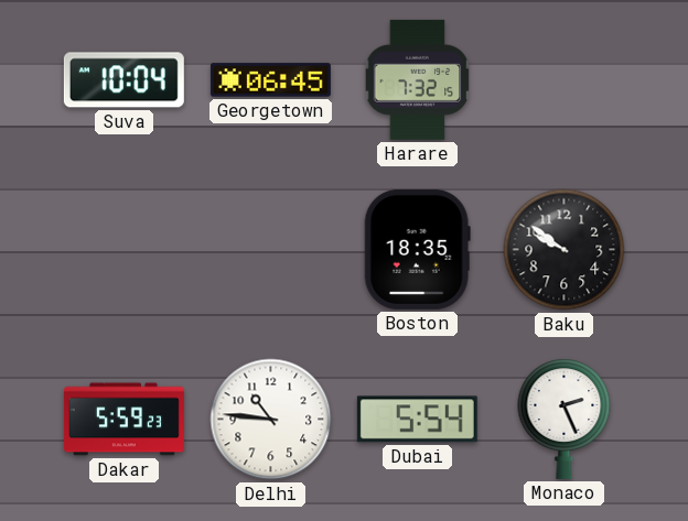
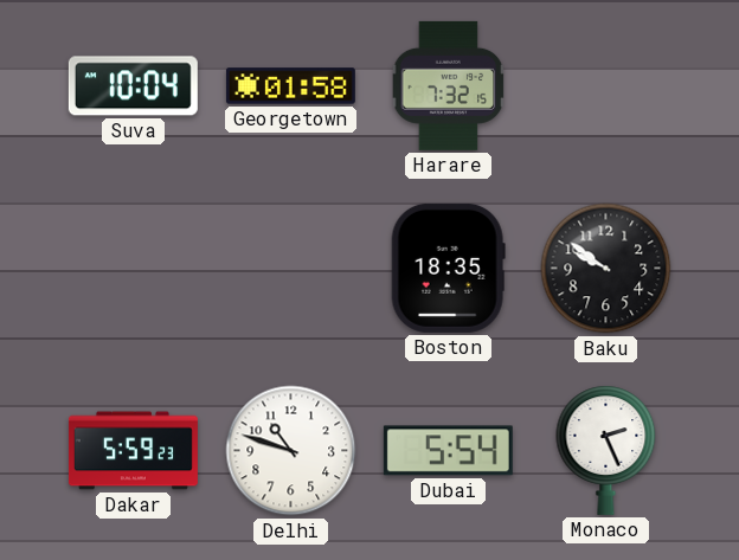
Georgetown: 06:45 -> 01:58
Delhi: 10:46 -> 10:48
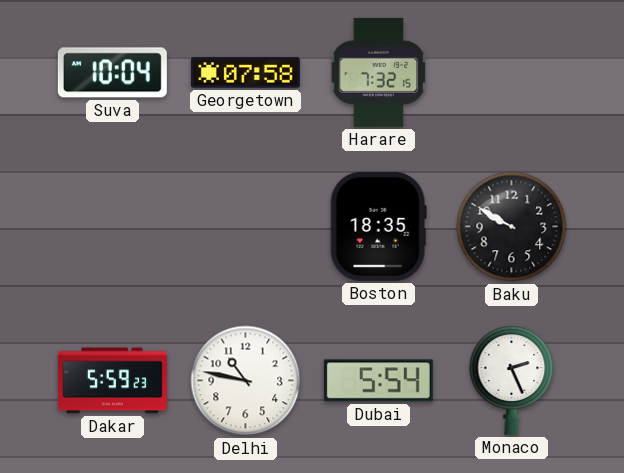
Georgetown: 01:58 -> 07:58
Baku: 9:51 -> 9:50
Delhi: 10:48 -> 10:47
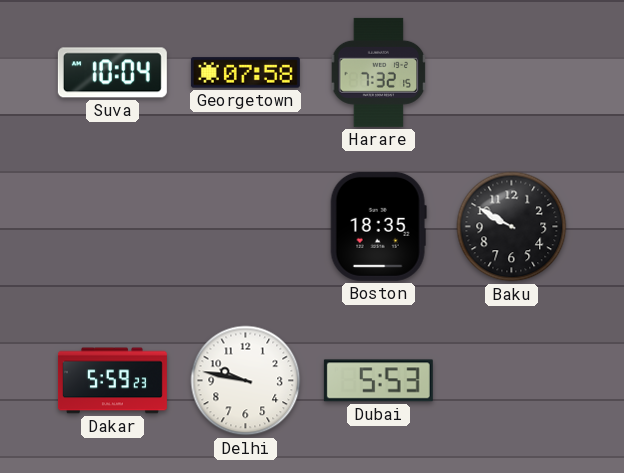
Delhi: 10:47 -> 9:47
Dubai: 5:54 -> 5:53
Monaco: 2:26 -> none
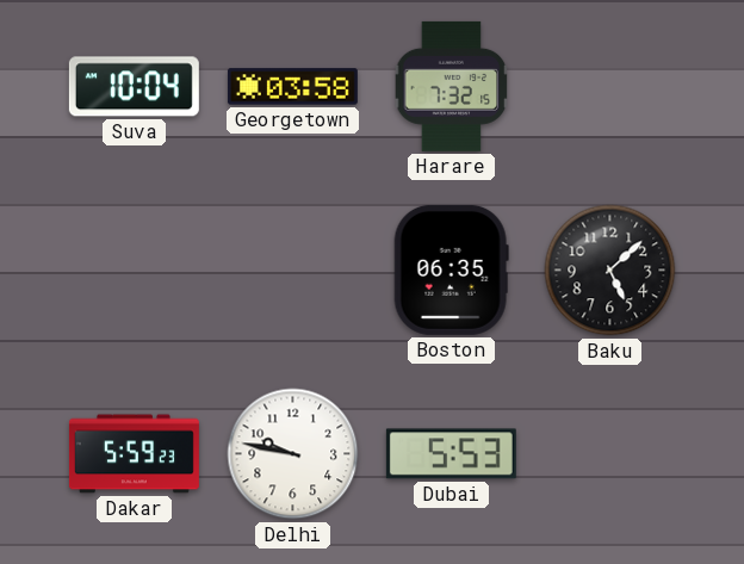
Georgetown: 07:58 -> 03:58
Boston: 18:35 -> 06:35
Baku: 9:50 -> 5:08
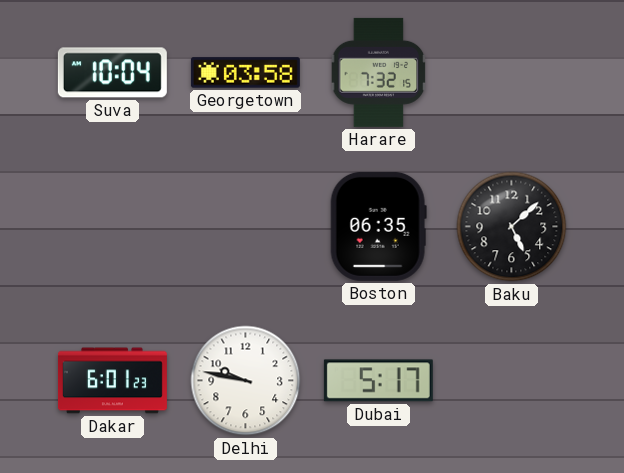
Dakar: 5:59 -> 6:01
Dubai: 5:53 -> 5:17
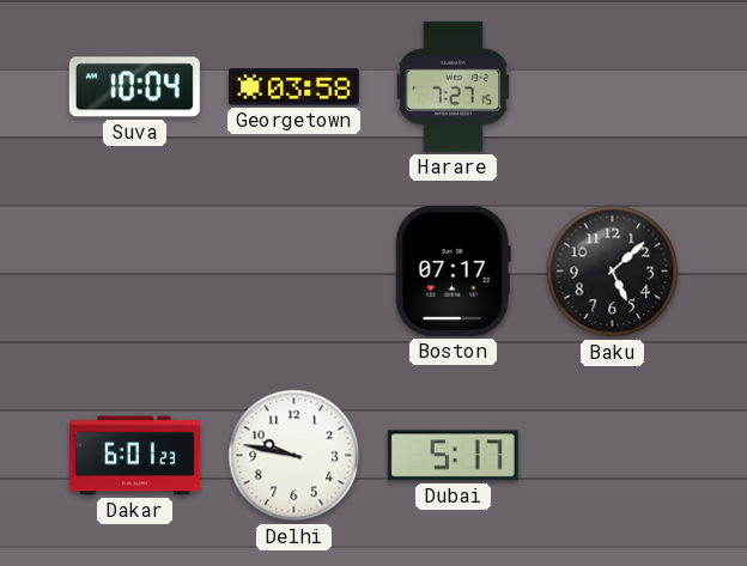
Harare: 7:32 -> 7:27
Boston: 06:35 -> 07:17
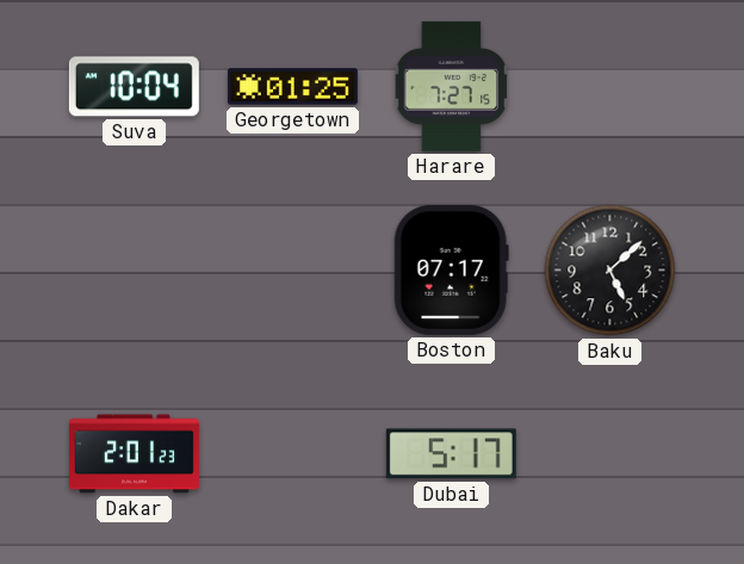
Georgetown: 03:58 -> 01:25
Dakar: 6:01 -> 2:01
Delhi: 9:47 -> none
